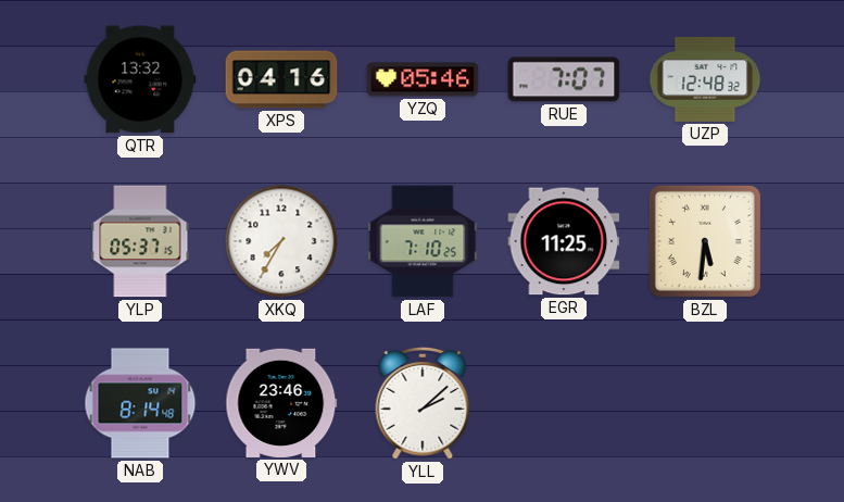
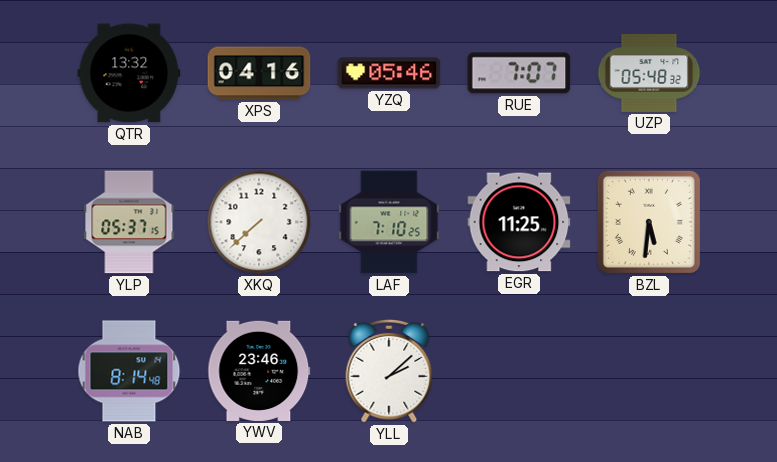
UZP: 12:48 -> 05:48
XKQ: 7:35 -> 7:38
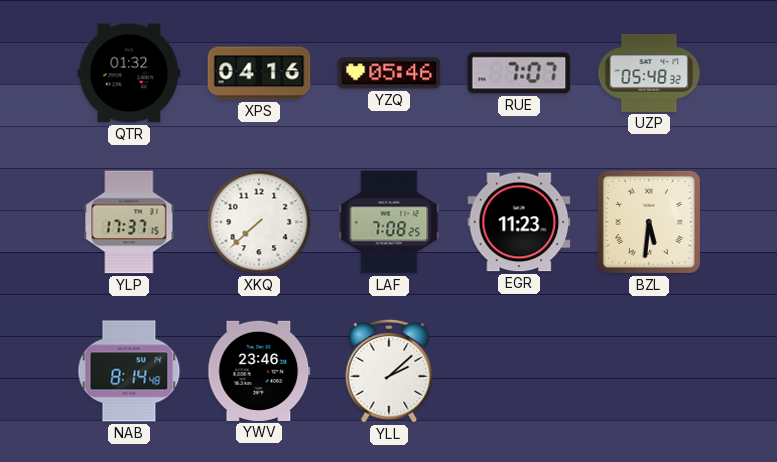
QTR: 13:32 -> 01:32
YLP: 05:37 -> 17:37
LAF: 7:10 -> 7:08
EGR: 11:25 -> 11:23
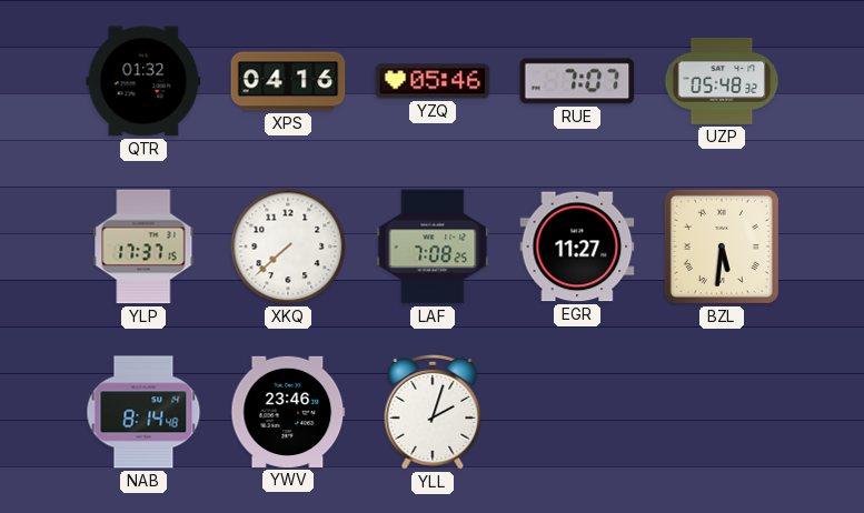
EGR: 11:23 -> 11:27
YLL: 2:08 -> 2:03
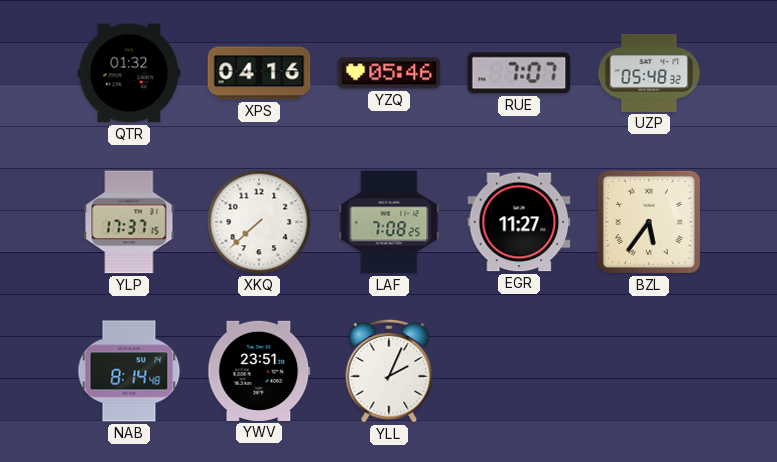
BZL: 5:31 -> 5:36
YWV: 23:46 -> 23:51
YLL: 2:03 -> 2:04
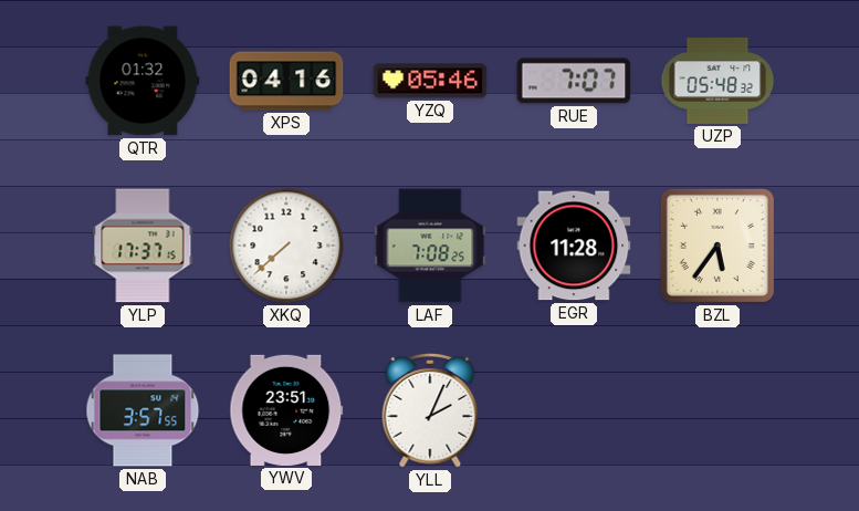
EGR: 11:27 -> 11:28
NAB: 8:14 -> 3:57
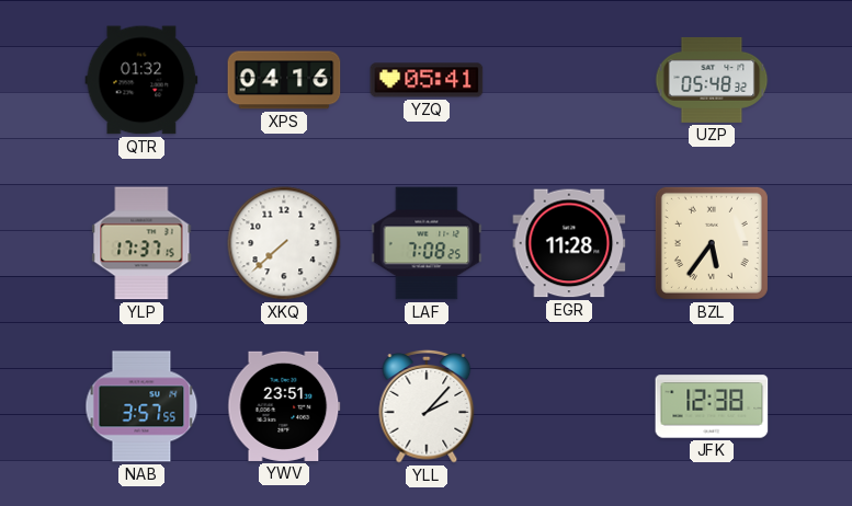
YZQ: 05:46 -> 05:41
RUE: 7:07 -> none
YLL: 2:04 -> 2:07
JFK: none -> 12:38
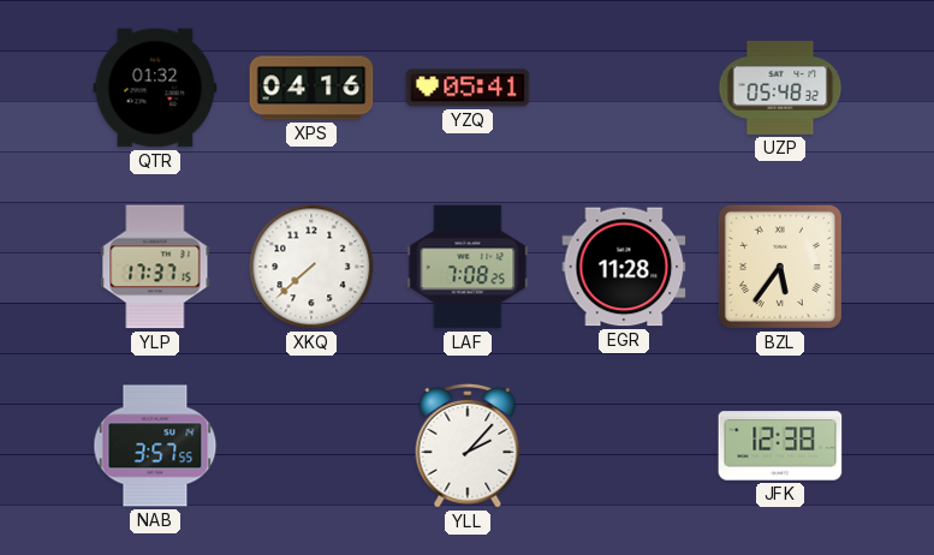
YWV: 23:51 -> none
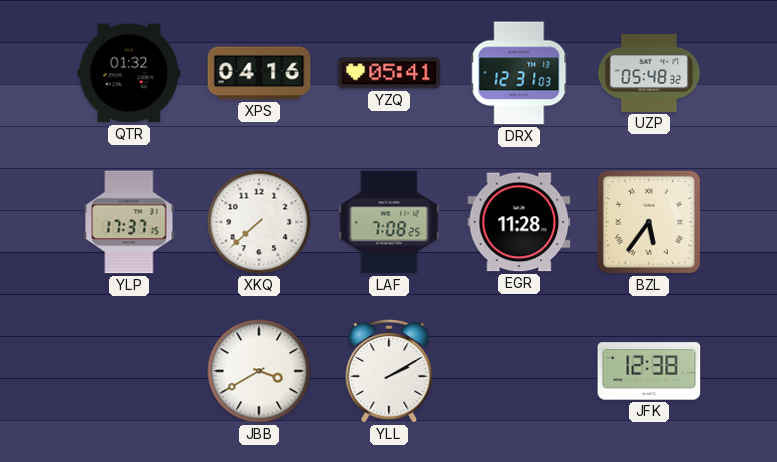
DRX: none -> 12:31
NAB: 3:57 -> none
JBB: none -> 3:40
YLL: 2:07 -> 2:10
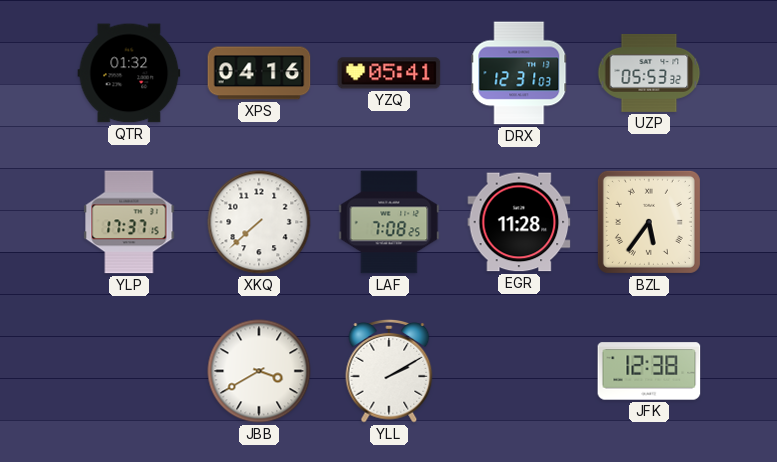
UZP: 05:48 -> 05:53
